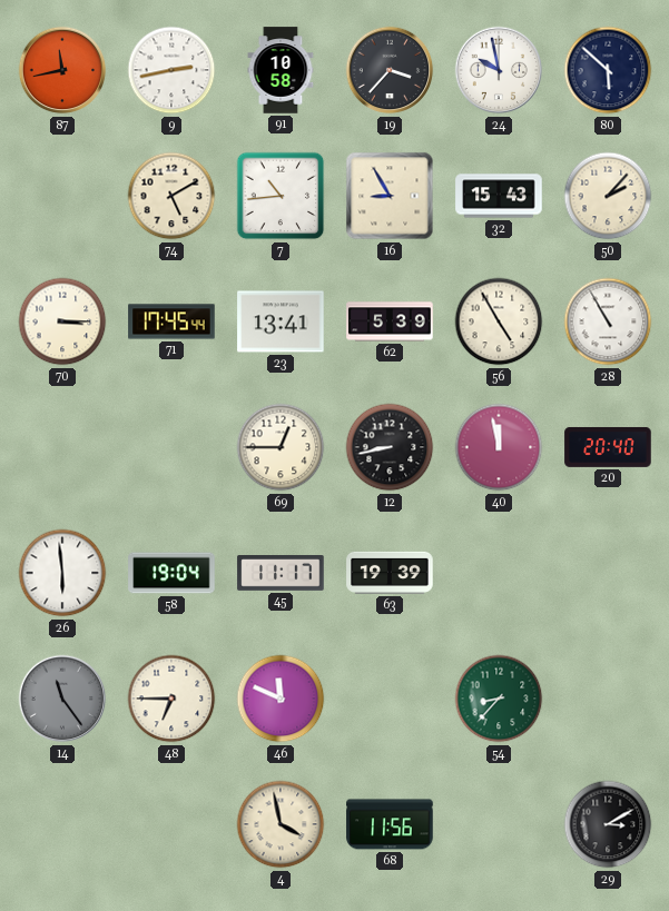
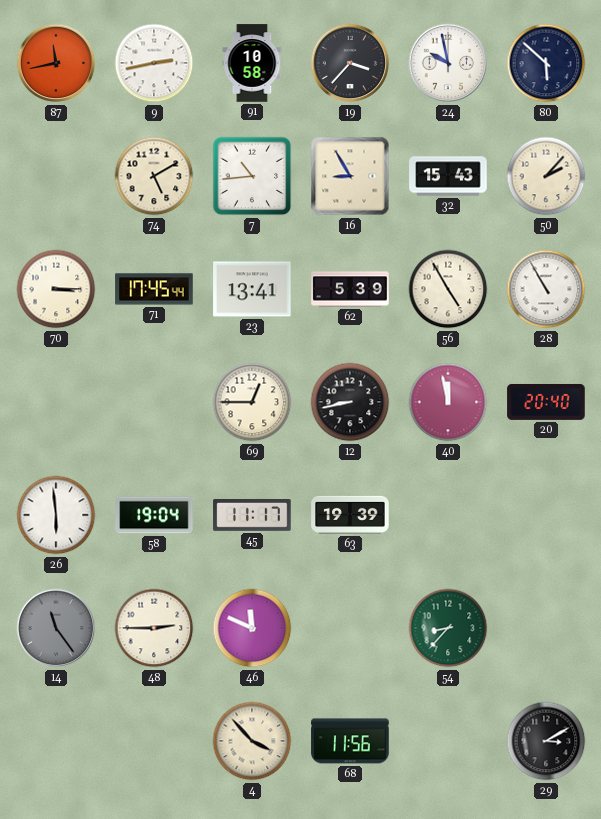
48: 6:45 -> 2:45
4: 3:58 -> 3:53
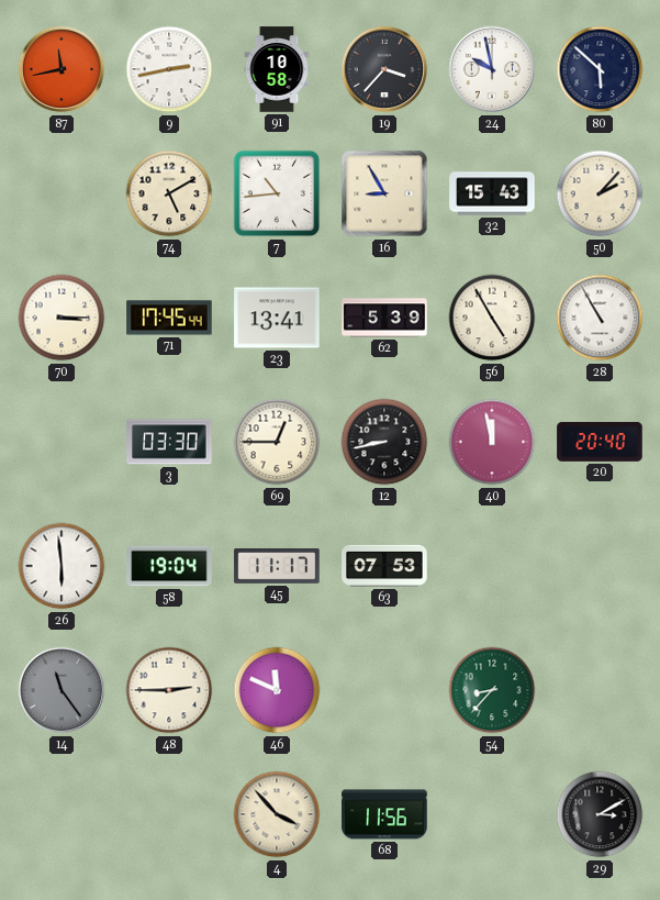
3: none -> 03:30
63: 19:39 -> 07:53
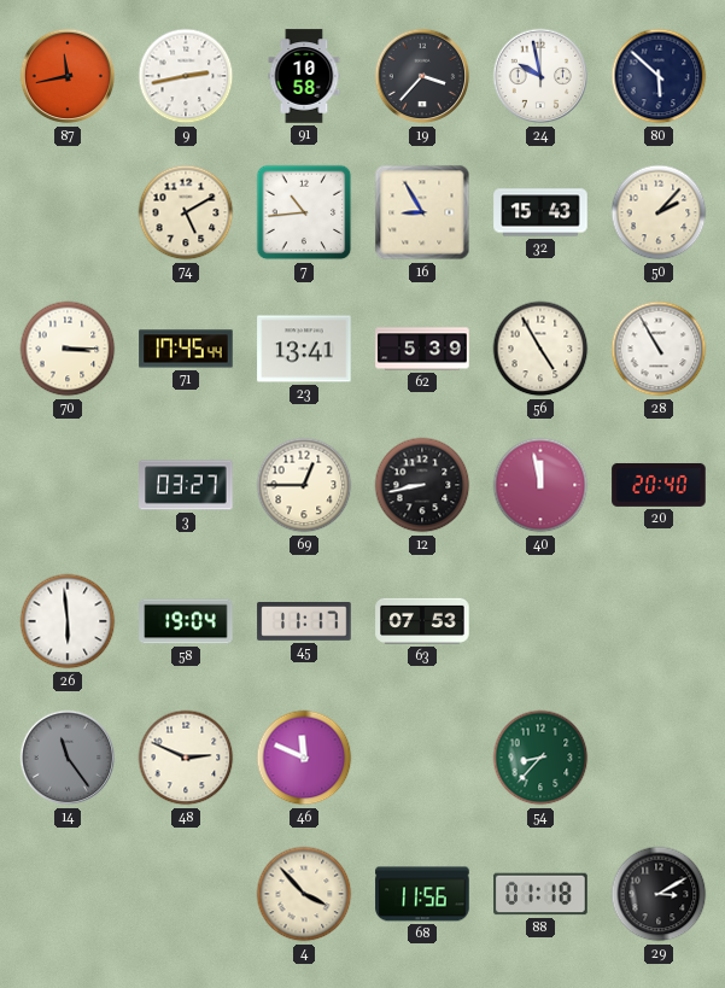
3: 03:30 -> 03:27
48: 2:45 -> 2:49
88: none -> 01:18
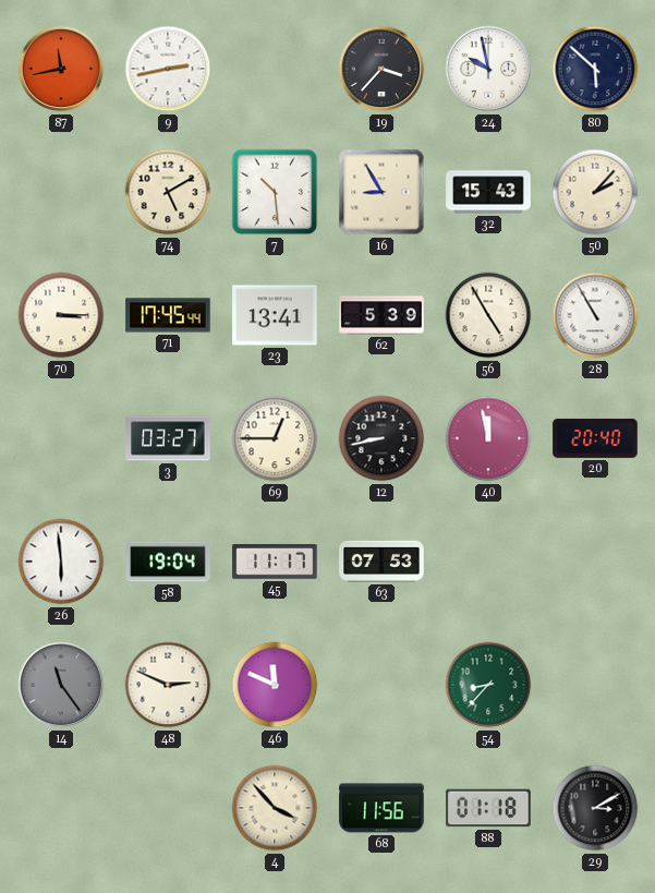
91: 10:58 -> none
7: 10:44 -> 10:29
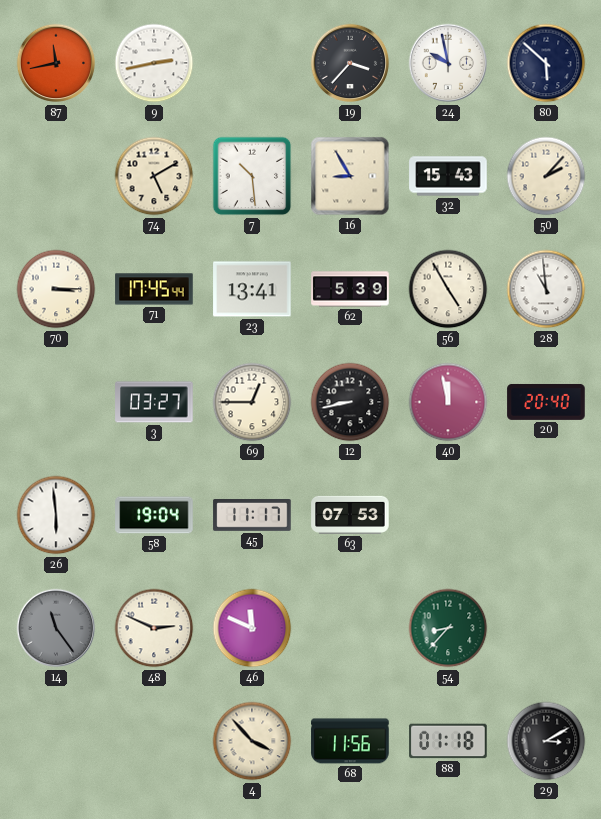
28: 10:55 -> 10:59
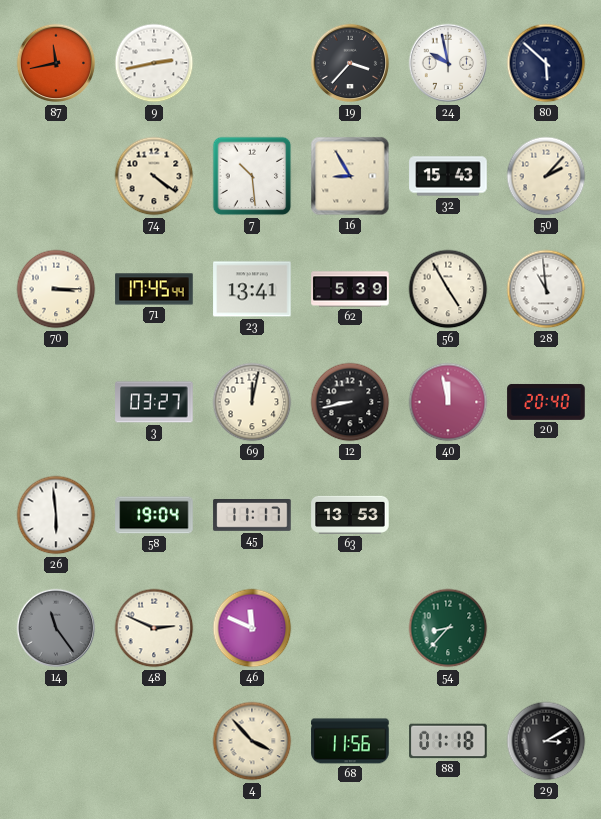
74: 5:10 -> 4:21
69: 12:45 -> 12:02
63: 07:53 -> 13:53
